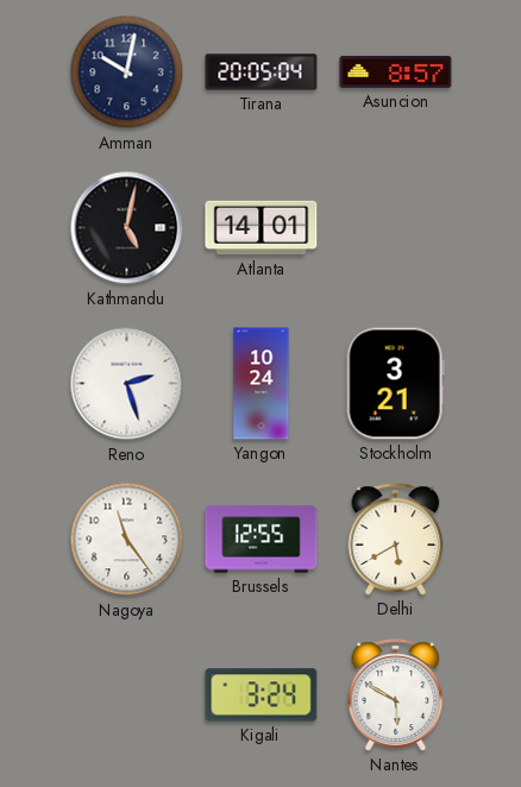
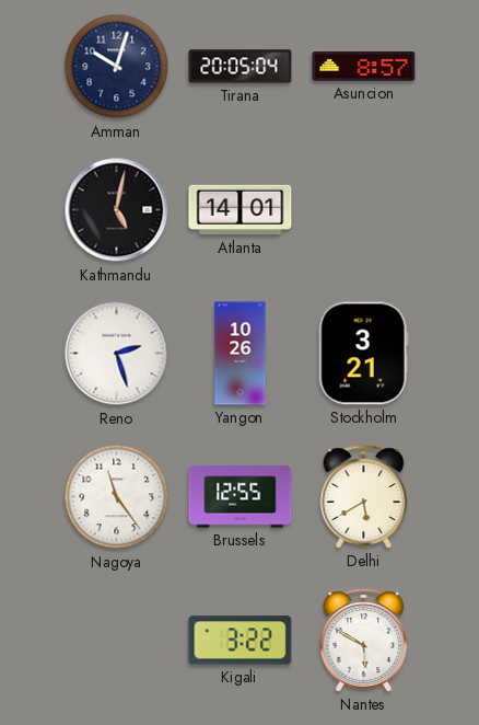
Amman: 10:02 -> 10:03
Yangon: 10:24 -> 10:26
Kigali: 3:24 -> 3:22
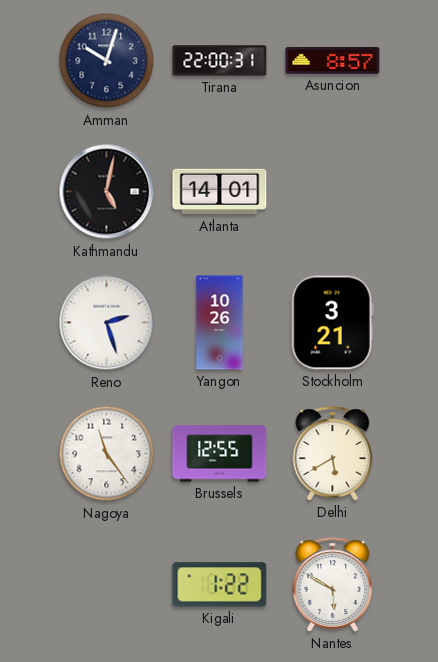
Tirana: 20:05 -> 22:00
Kigali: 3:22 -> 1:22
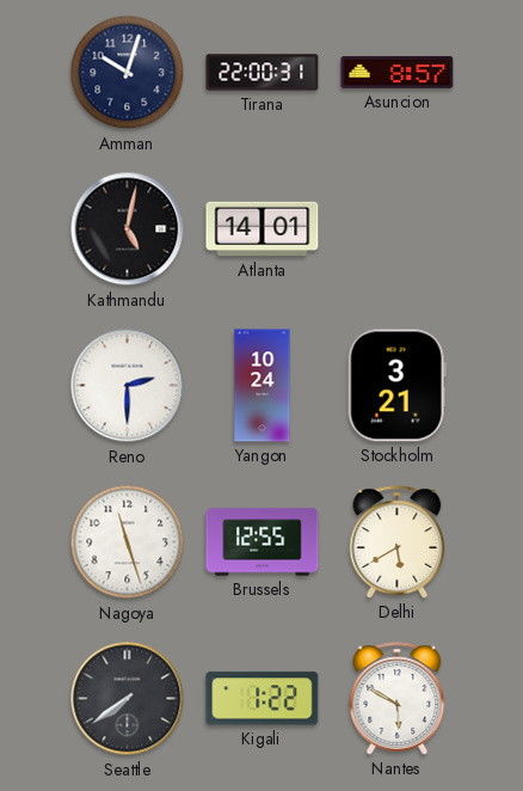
Reno: 2:27 -> 2:30
Yangon: 10:26 -> 10:24
Nagoya: 11:24 -> 11:27
Seattle: none -> 7:39
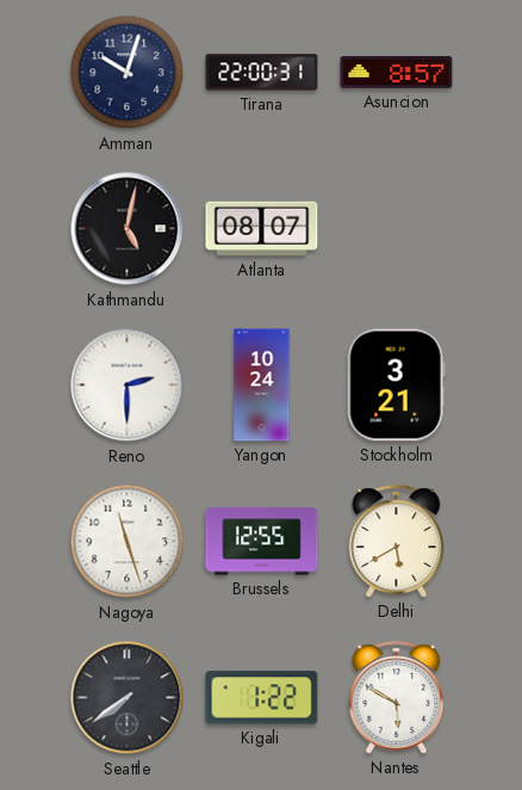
Atlanta: 14:01 -> 08:07
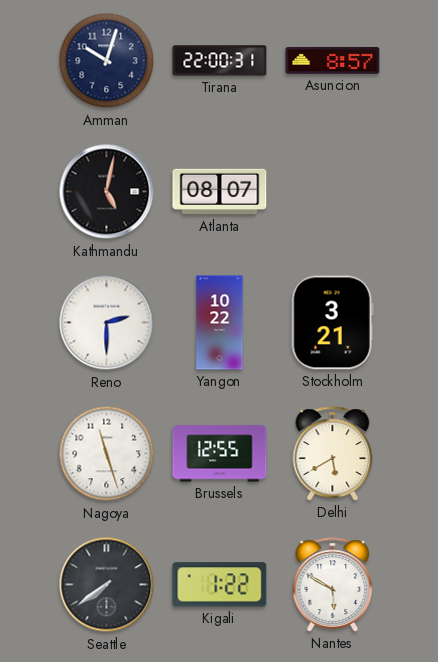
Yangon: 10:24 -> 10:22
